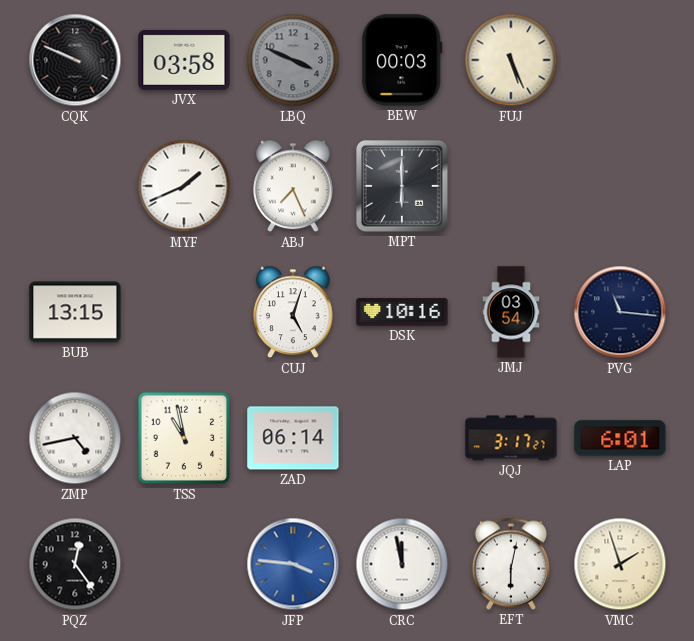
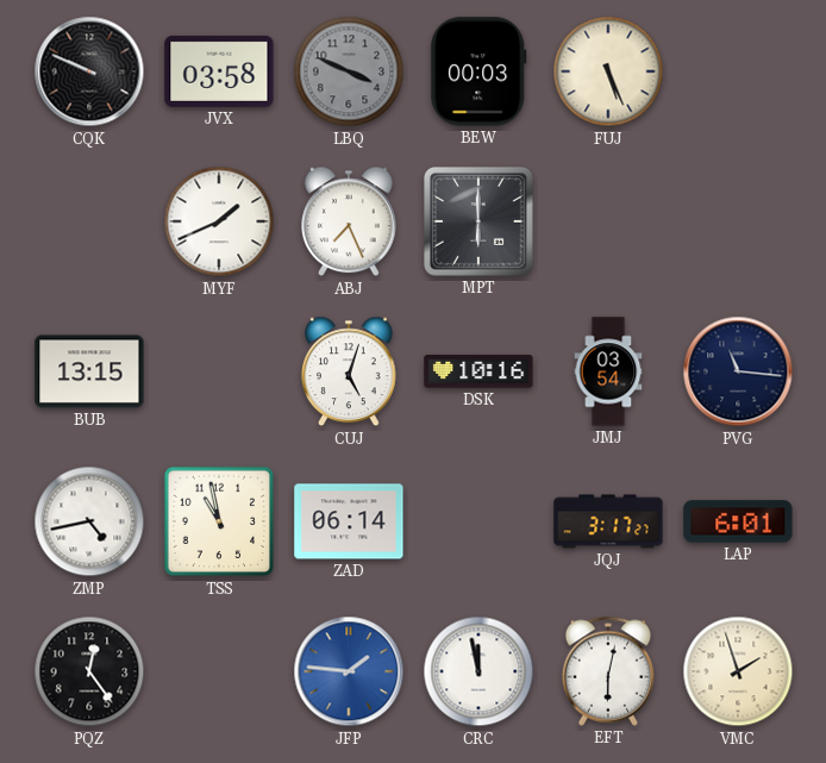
JFP: 3:46 -> 1:46
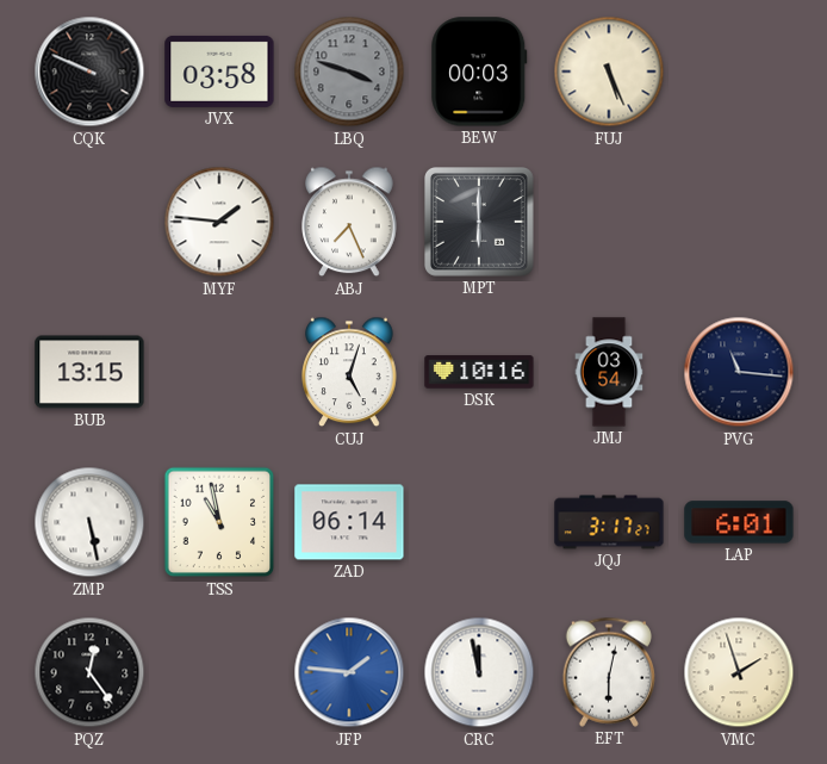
LBQ: 3:49 -> 3:48
MYF: 1:41 -> 1:46
ZMP: 4:43 -> 5:28
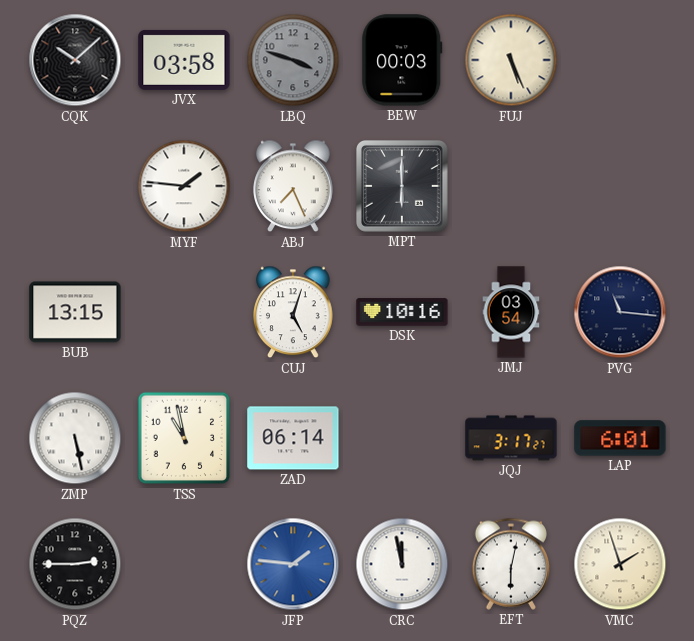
CQK: 9:49 -> 10:08
PQZ: 12:24 -> 2:45
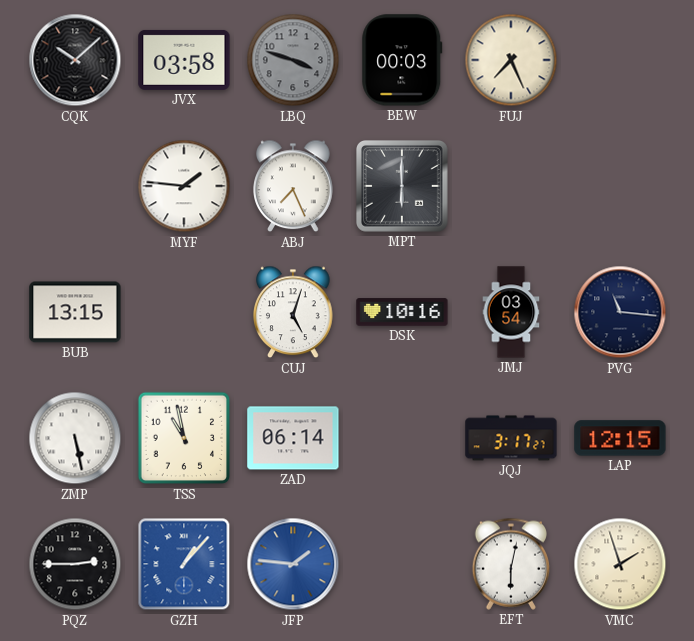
FUJ: 5:26 -> 7:26
LAP: 6:01 -> 12:15
GZH: none -> 1:07
CRC: 11:58 -> none
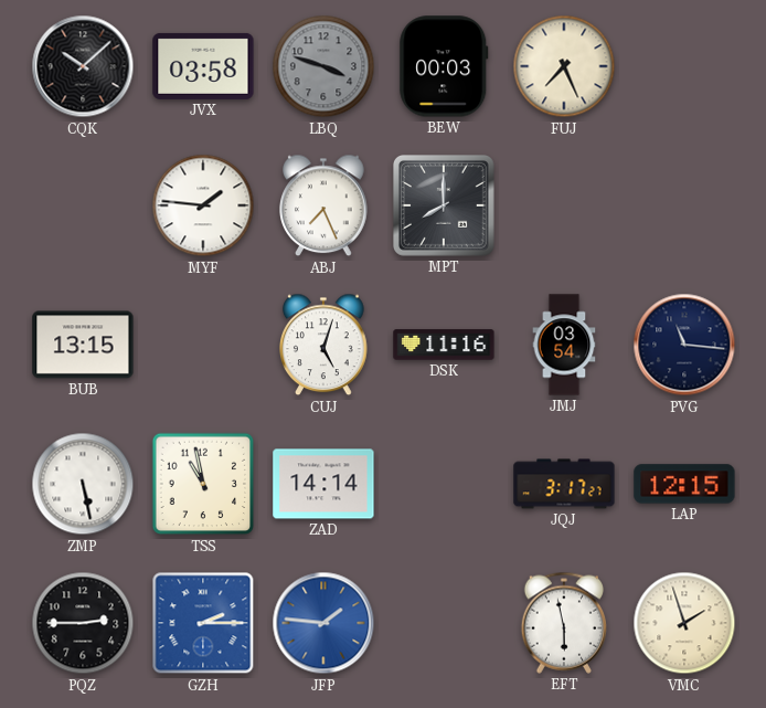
MPT: 6:00 -> 8:00
DSK: 10:16 -> 11:16
ZAD: 06:14 -> 14:14
GZH: 1:07 -> 2:15
EFT: 6:02 -> 5:58
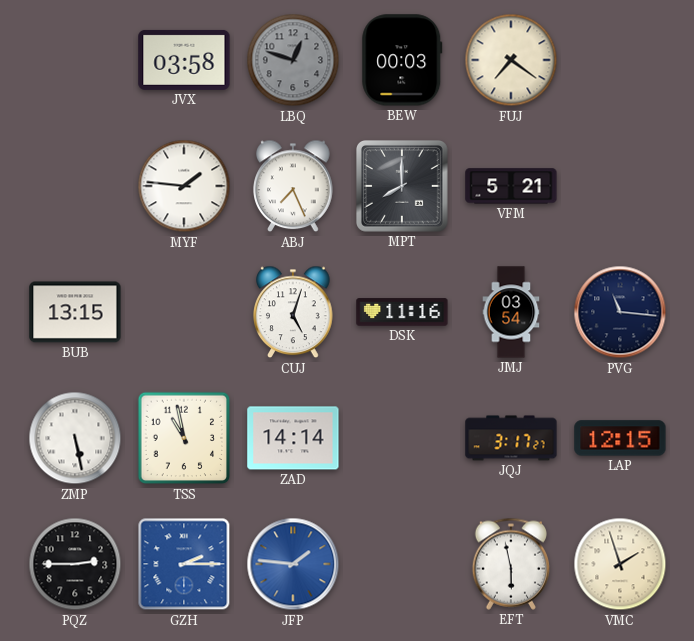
CQK: 10:08 -> none
LBQ: 3:48 -> 12:48
FUJ: 7:26 -> 7:21
VFM: none -> 5:21
